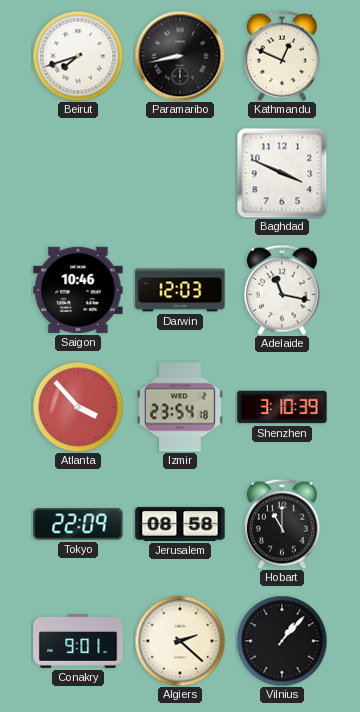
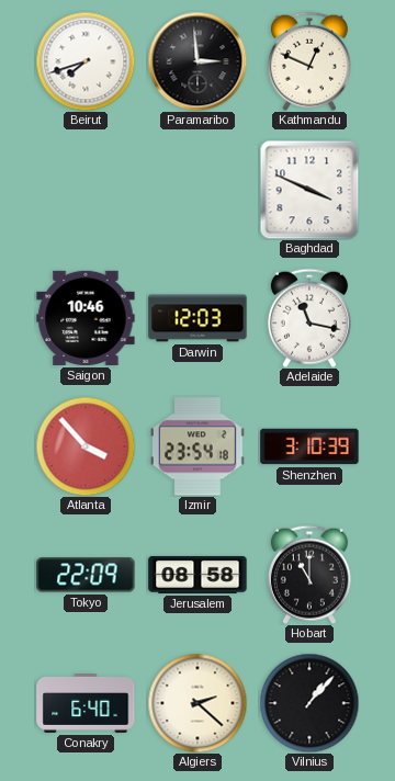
Paramaribo: 8:43 -> 2:59
Conakry: 9:01 -> 6:40
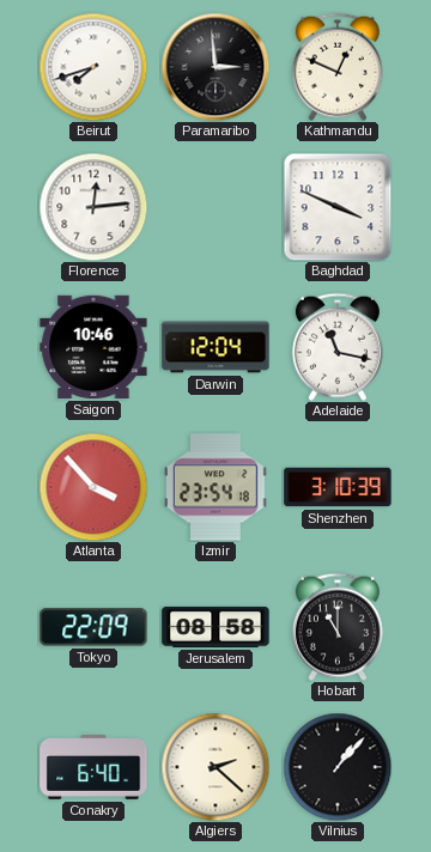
Florence: none -> 12:14
Darwin: 12:03 -> 12:04
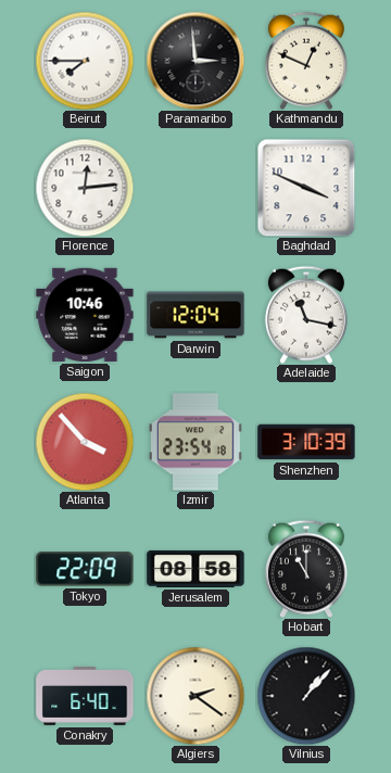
Beirut: 7:42 -> 7:45
Algiers: 2:22 -> 2:21
